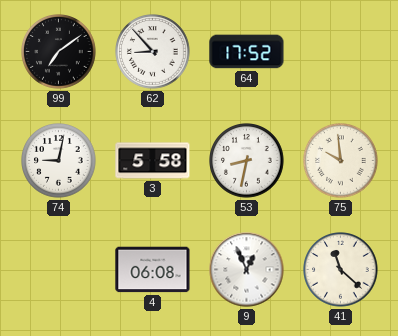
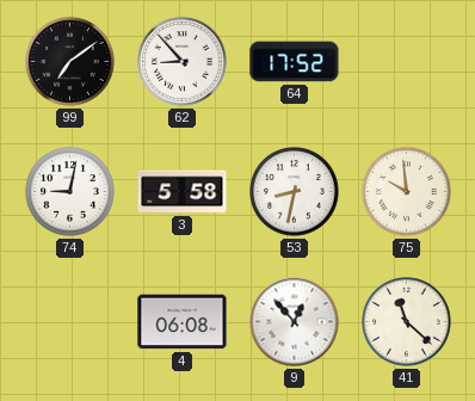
9: 12:56 -> 12:53
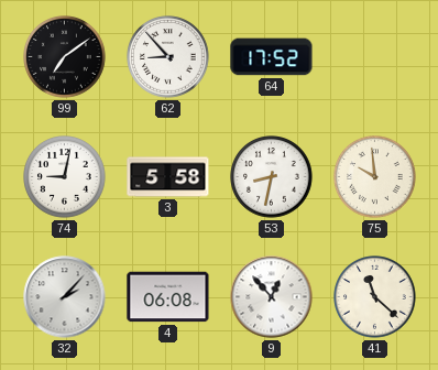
32: none -> 2:07
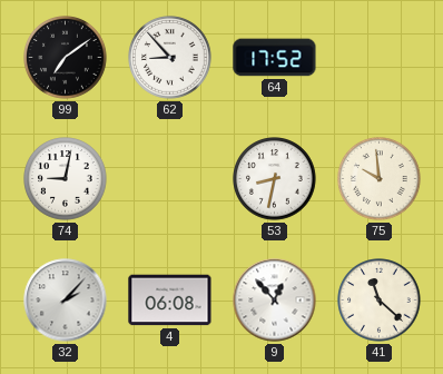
3: 5:58 -> none
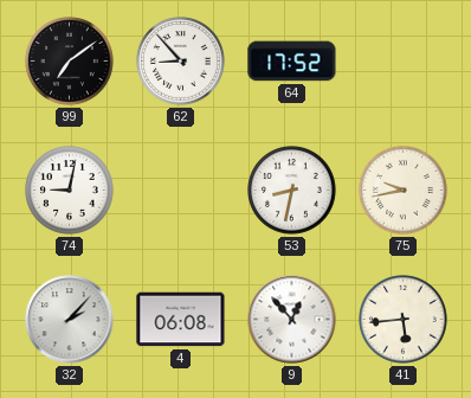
75: 9:59 -> 9:43
41: 11:22 -> 5:44
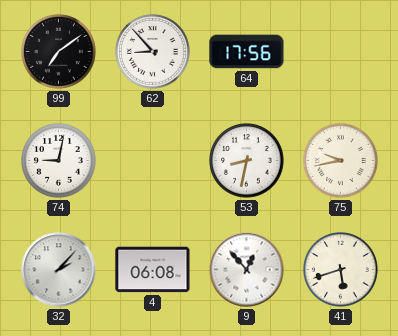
64: 17:52 -> 17:56
41: 5:44 -> 5:42
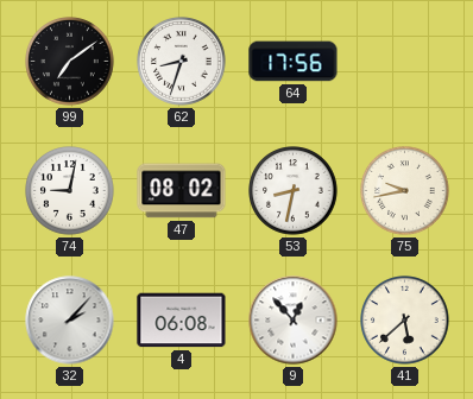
62: 8:53 -> 8:33
47: none -> 08:02
41: 5:42 -> 5:38
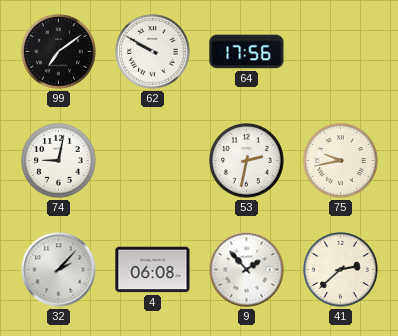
62: 8:33 -> 9:50
47: 08:02 -> none
53: 8:32 -> 2:32
9: 12:53 -> 1:53
41: 5:38 -> 2:38
